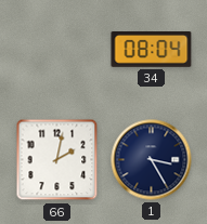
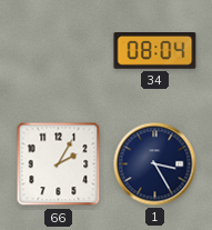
66: 2:02 -> 2:05
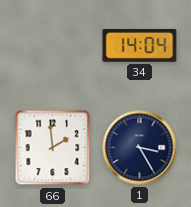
34: 08:04 -> 14:04
66: 2:05 -> 1:59
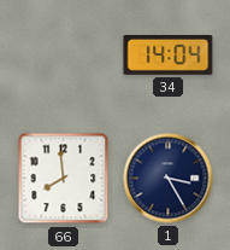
66: 1:59 -> 7:59
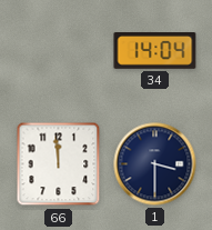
66: 7:59 -> 11:59
1: 3:25 -> 3:30
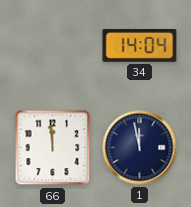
1: 3:30 -> 11:58
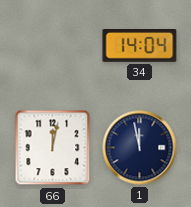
66: 11:59 -> 12:02
